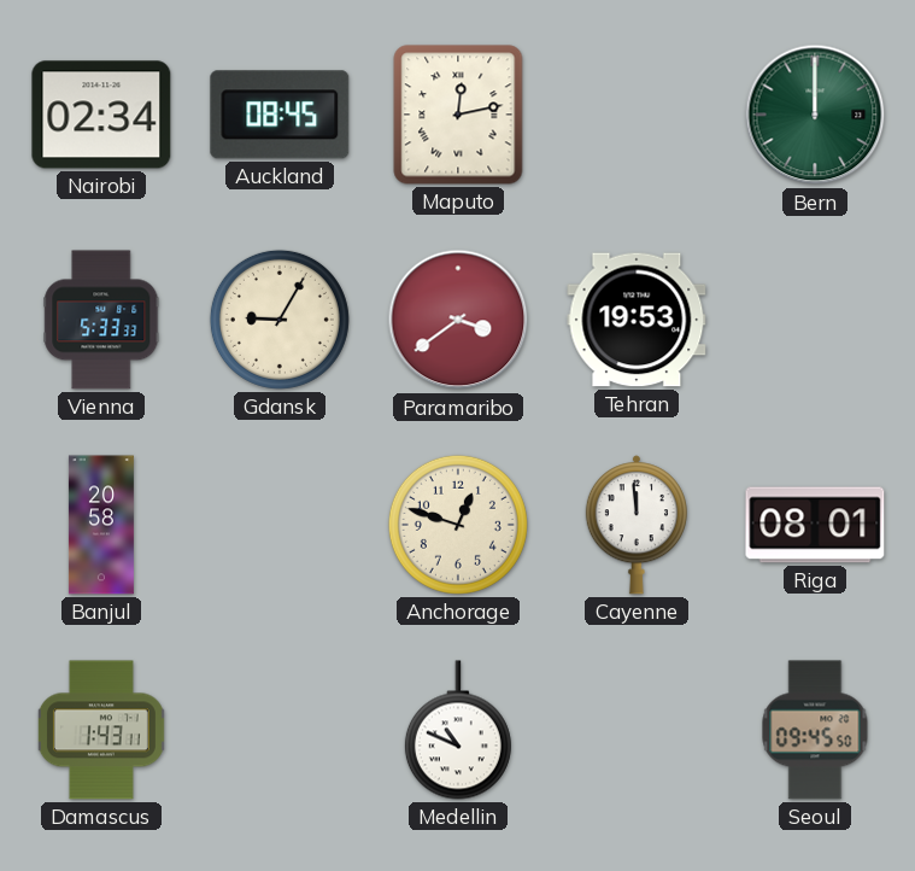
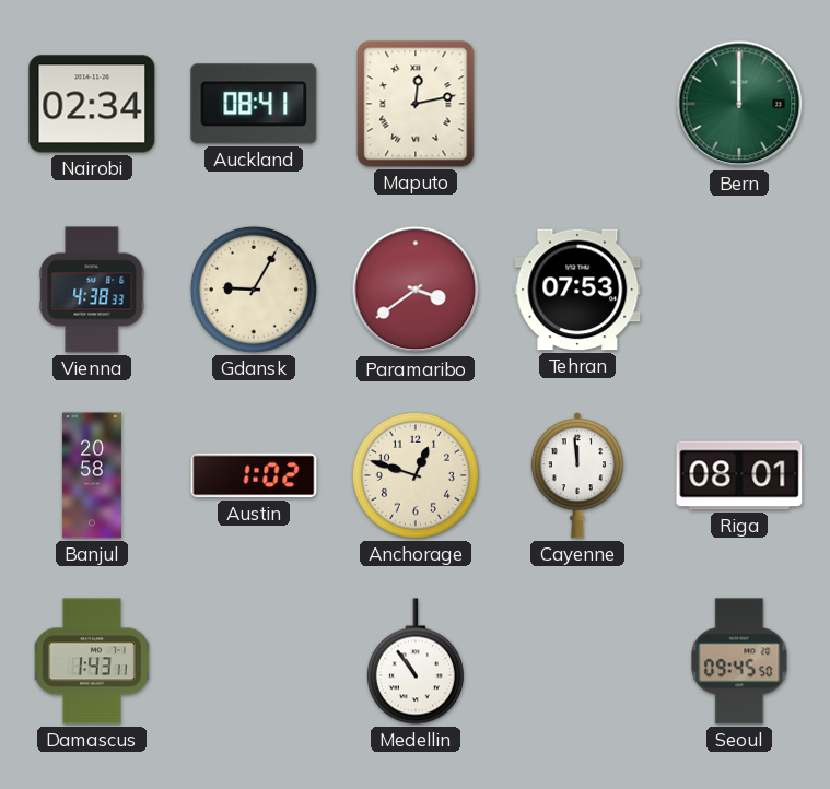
Auckland: 08:45 -> 08:41
Vienna: 5:33 -> 4:38
Tehran: 19:53 -> 07:53
Austin: none -> 1:02
Medellin: 10:49 -> 10:54
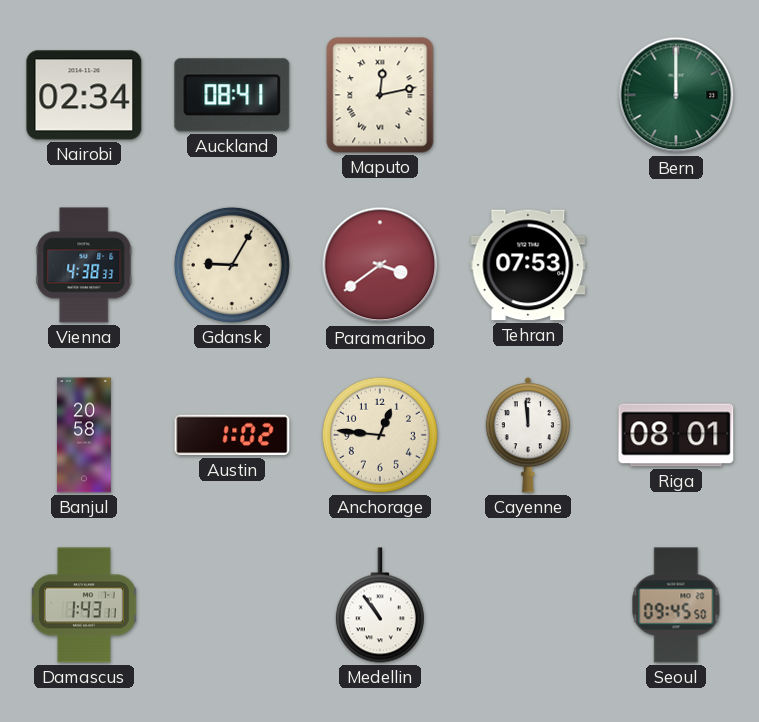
Anchorage: 12:48 -> 12:46
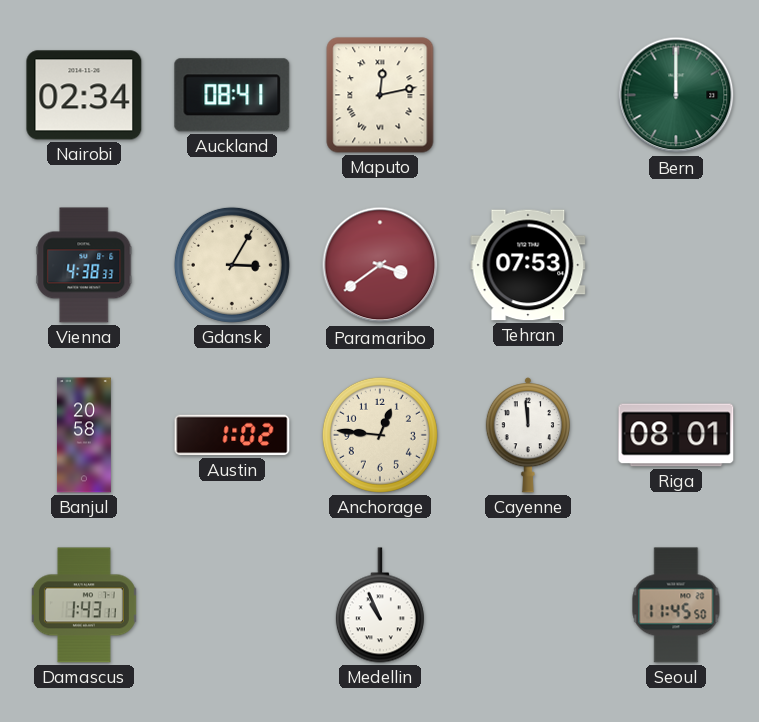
Gdansk: 9:05 -> 3:05
Medellin: 10:54 -> 10:56
Seoul: 09:45 -> 11:45
